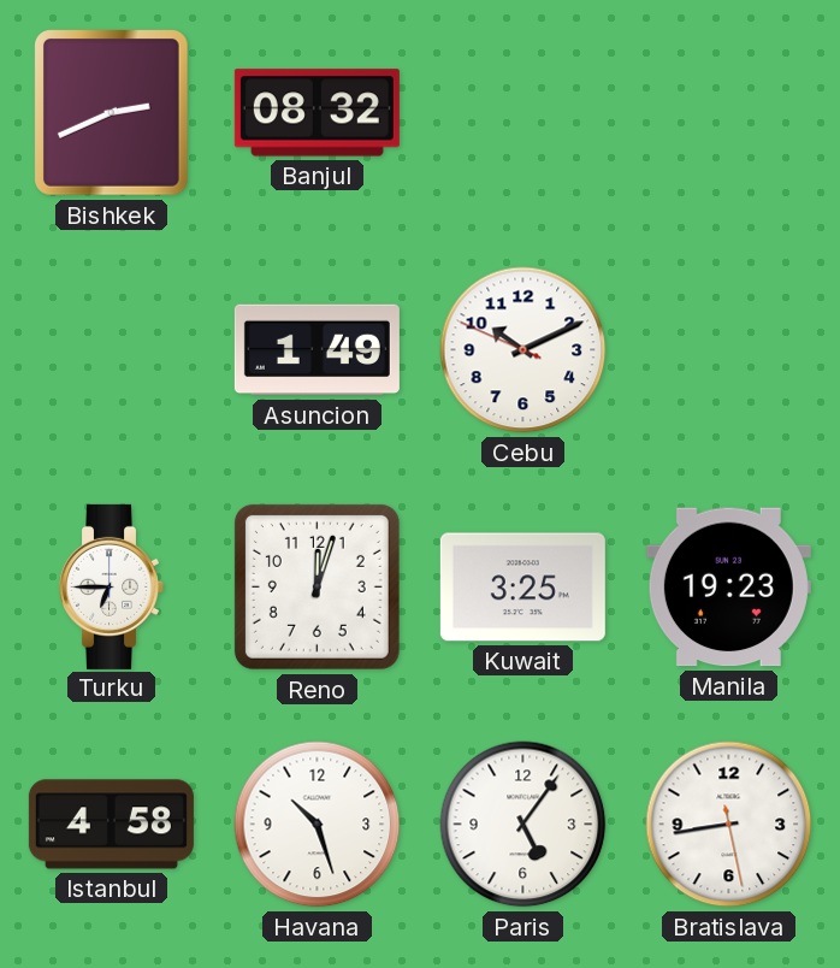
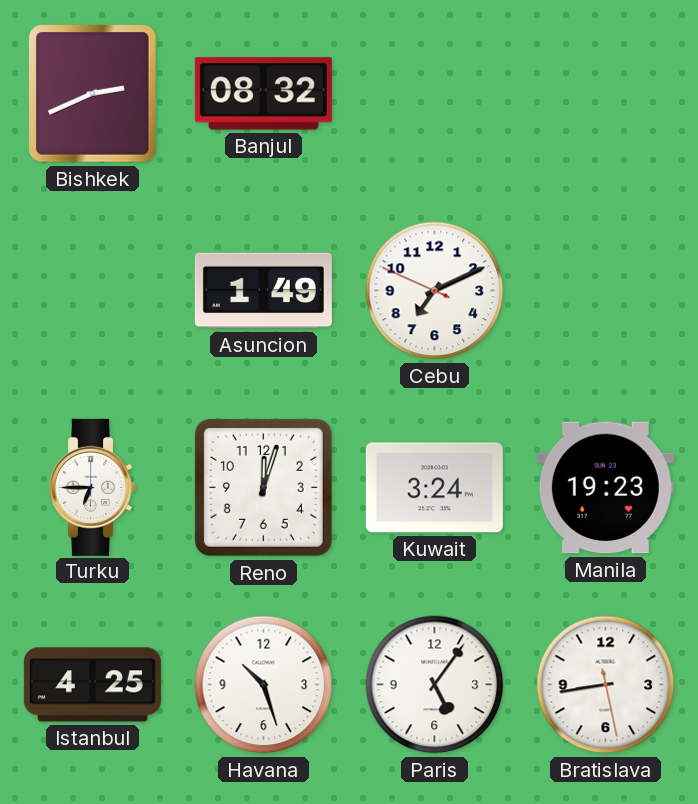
Cebu: 10:10 -> 7:10
Kuwait: 3:25 -> 3:24
Istanbul: 4:58 -> 4:25
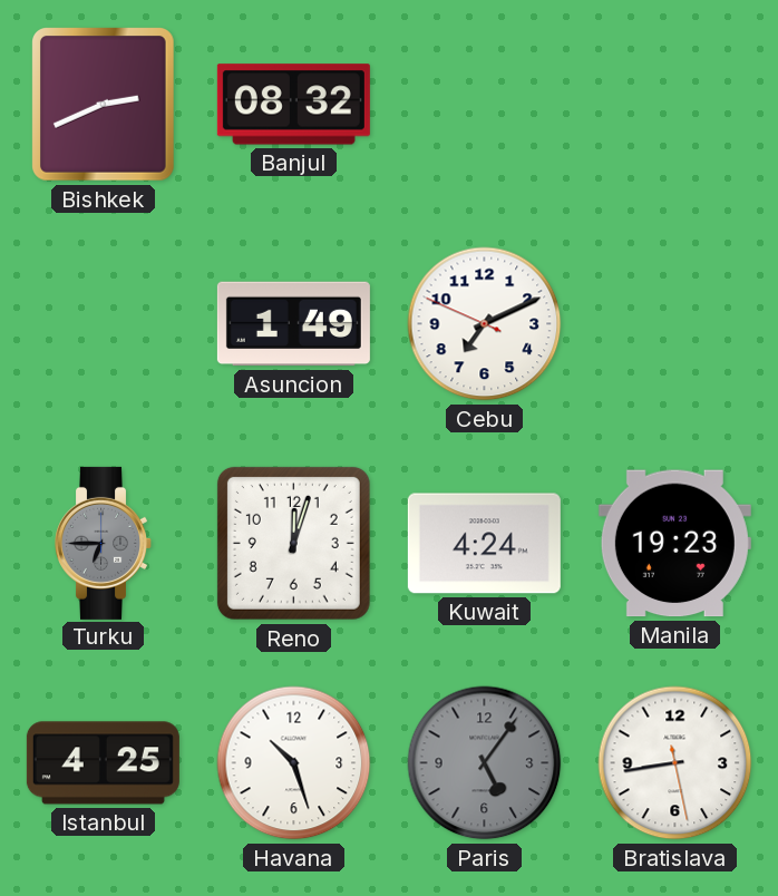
Turku dial: white -> grey
Kuwait: 3:24 -> 4:24
Paris dial: white -> grey
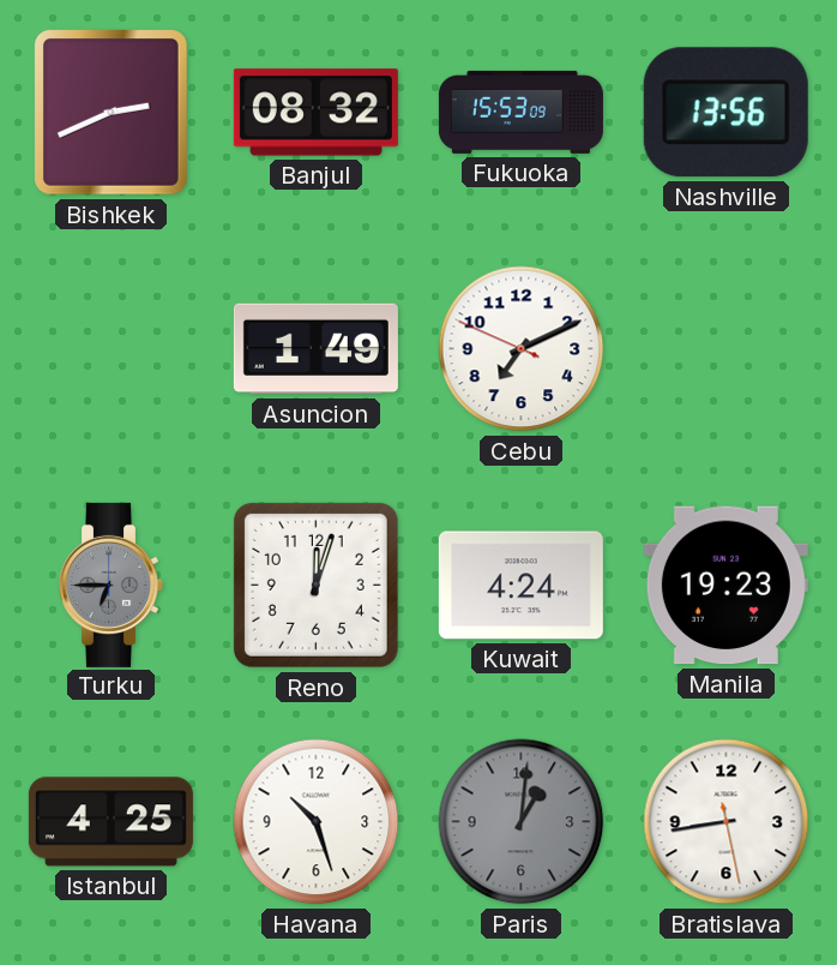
Fukuoka: none -> 15:53
Nashville: none -> 13:56
Paris: 5:06 -> 1:01
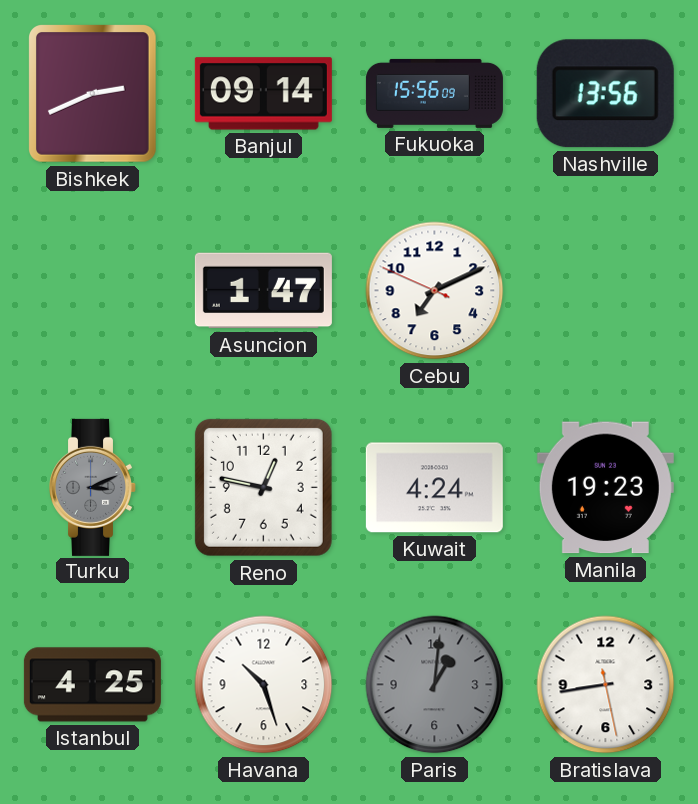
Banjul: 08:32 -> 09:14
Fukuoka: 15:53 -> 15:56
Asuncion: 1:49 -> 1:47
Turku: 6:45 -> 3:11
Reno: 12:03 -> 12:47
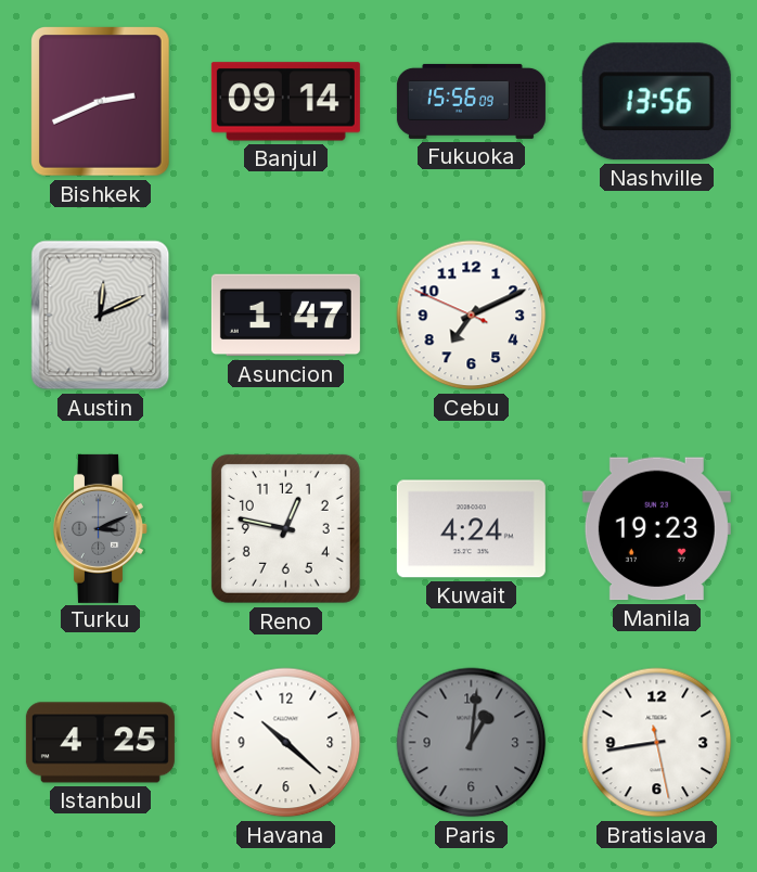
Austin: none -> 12:11
Havana: 10:27 -> 10:22
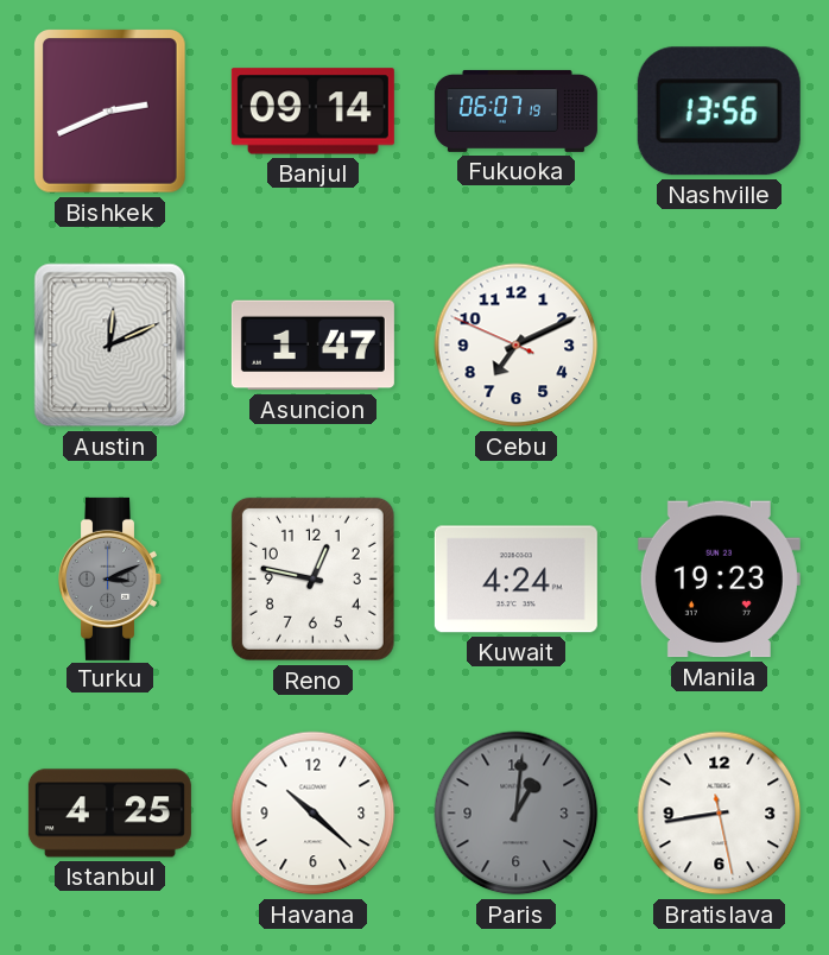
Fukuoka: 15:56 -> 06:07
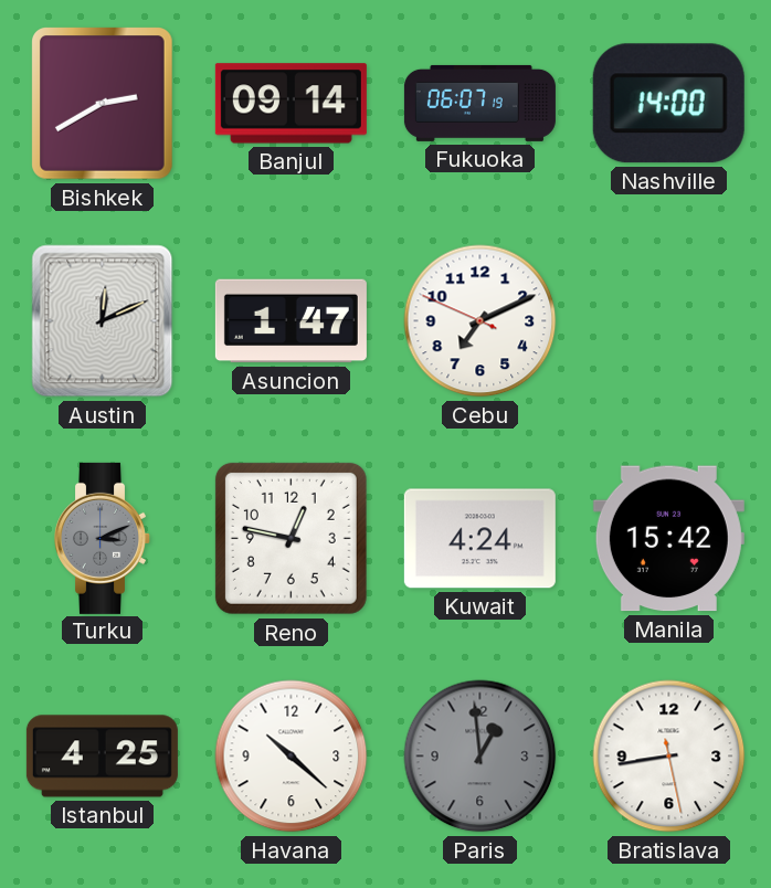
Bishkek: 2:41 -> 2:40
Nashville: 13:56 -> 14:00
Manila: 19:23 -> 15:42
Paris: 1:01 -> 12:59
